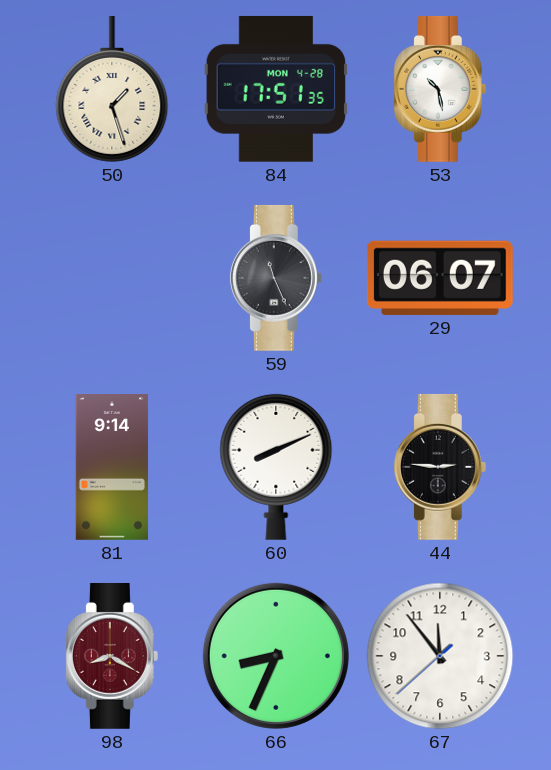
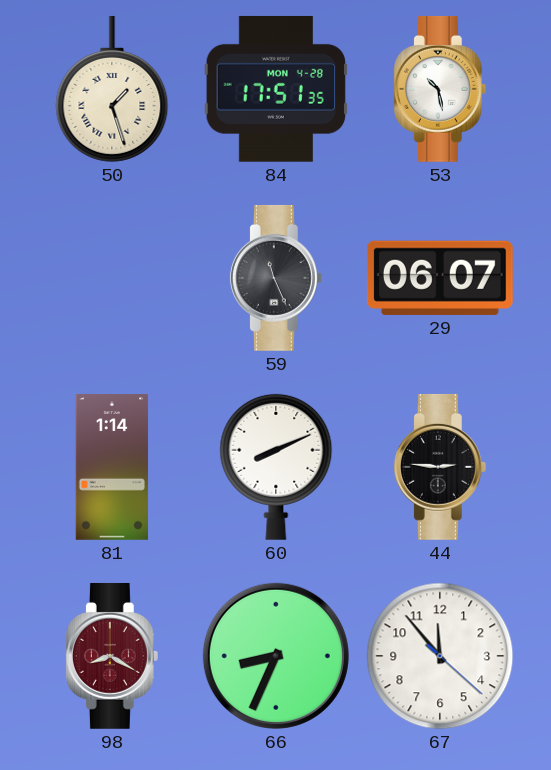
81: 9:14 -> 1:14
67: 11:53:38 -> 11:53:22
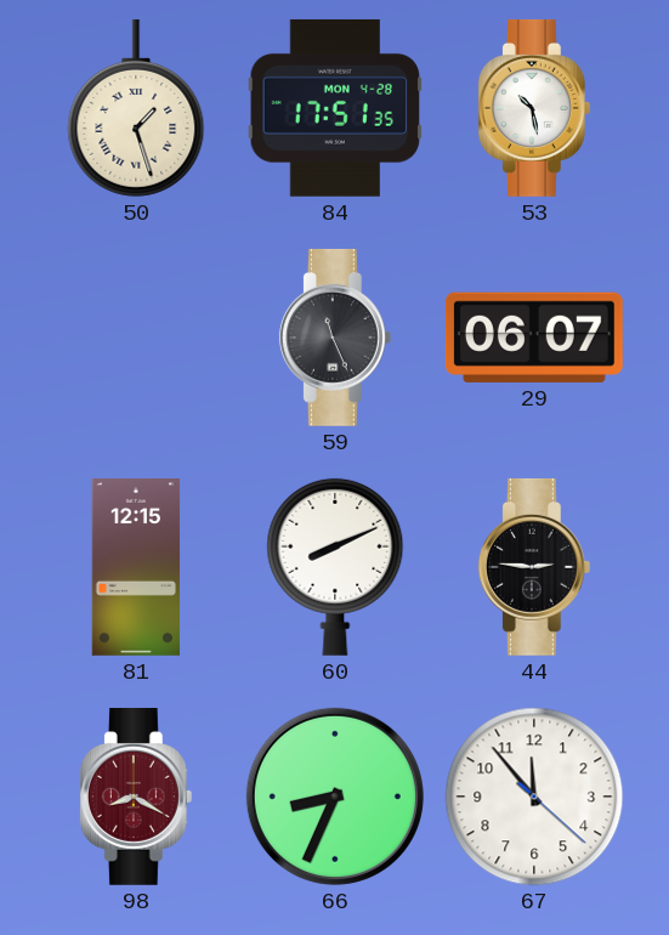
81: 1:14 -> 12:15
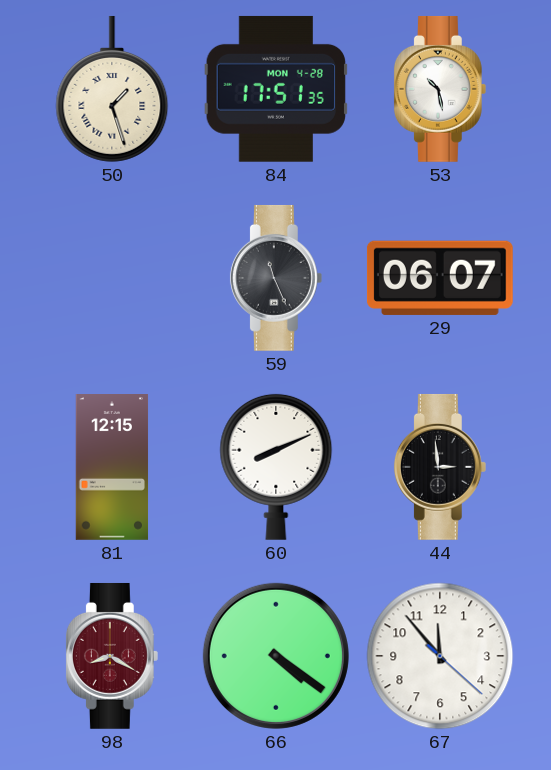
44: 2:46 -> 2:59
66: 8:34 -> 4:21
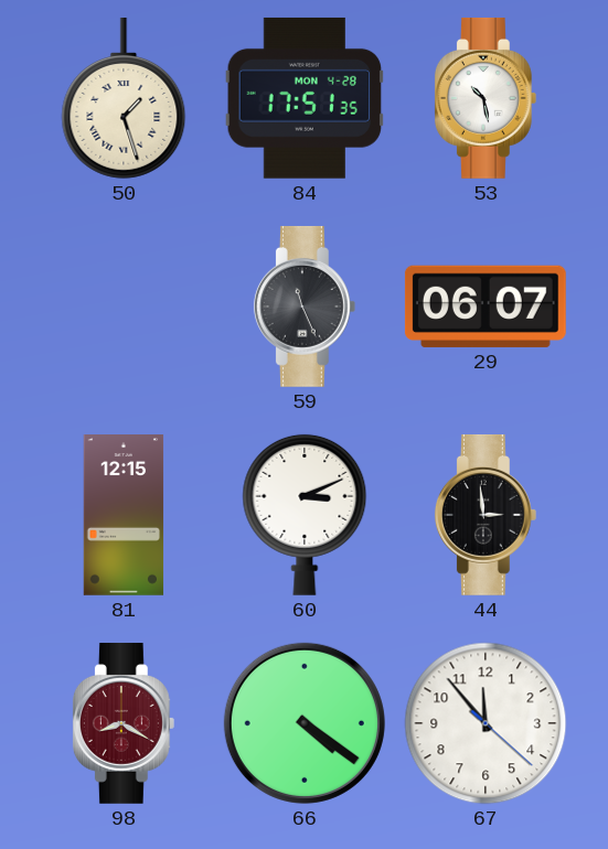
60: 8:11 -> 3:11
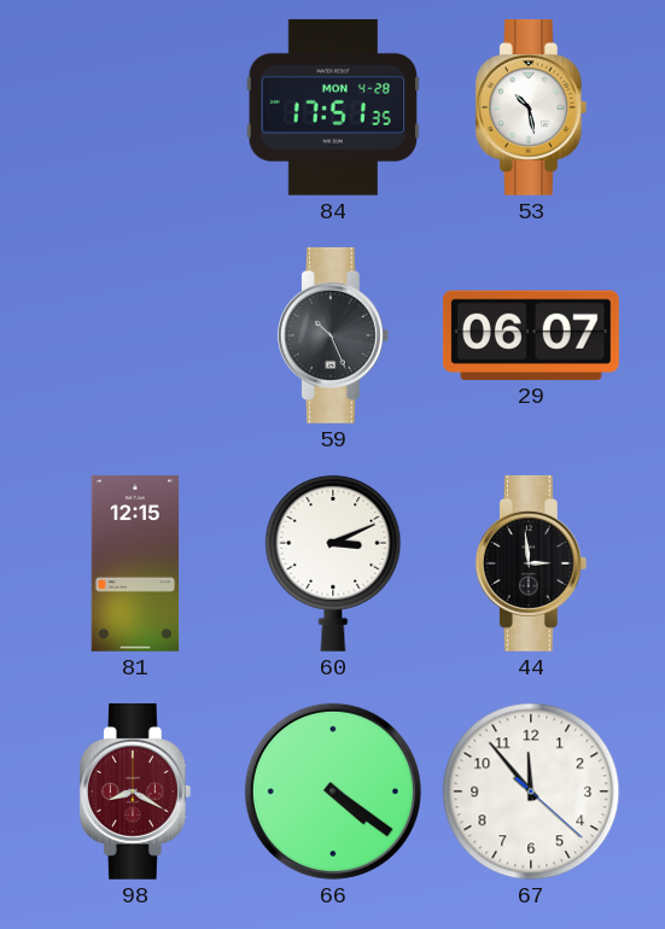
50: 1:27 -> none
59: 11:26 -> 10:26
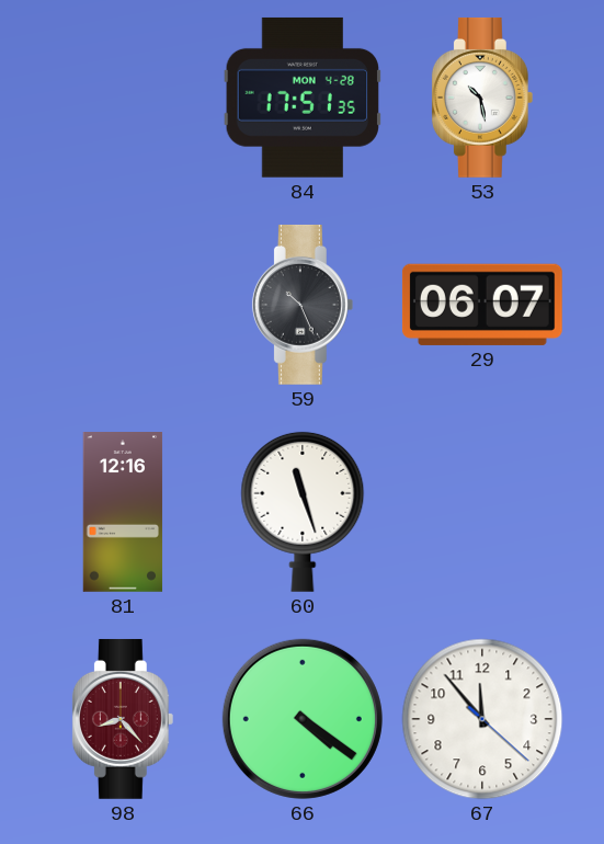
81: 12:15 -> 12:16
60: 3:11 -> 11:27
44: 2:59 -> none
98: 8:20 -> 8:23
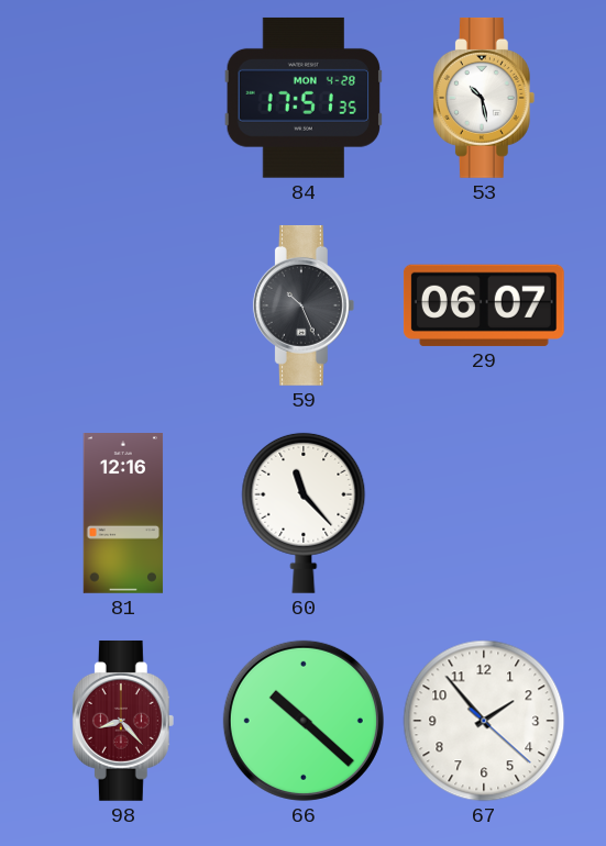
60: 11:27 -> 11:23
66: 4:21 -> 10:22
67: 11:53 -> 1:53
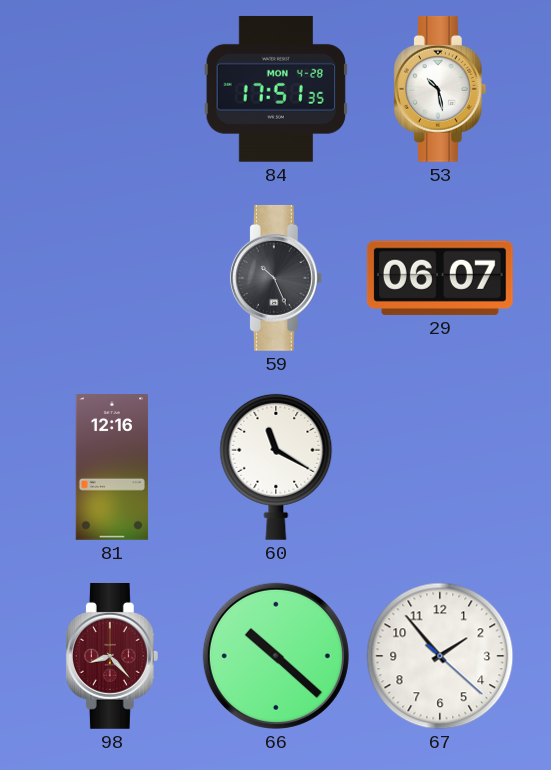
60: 11:23 -> 11:20
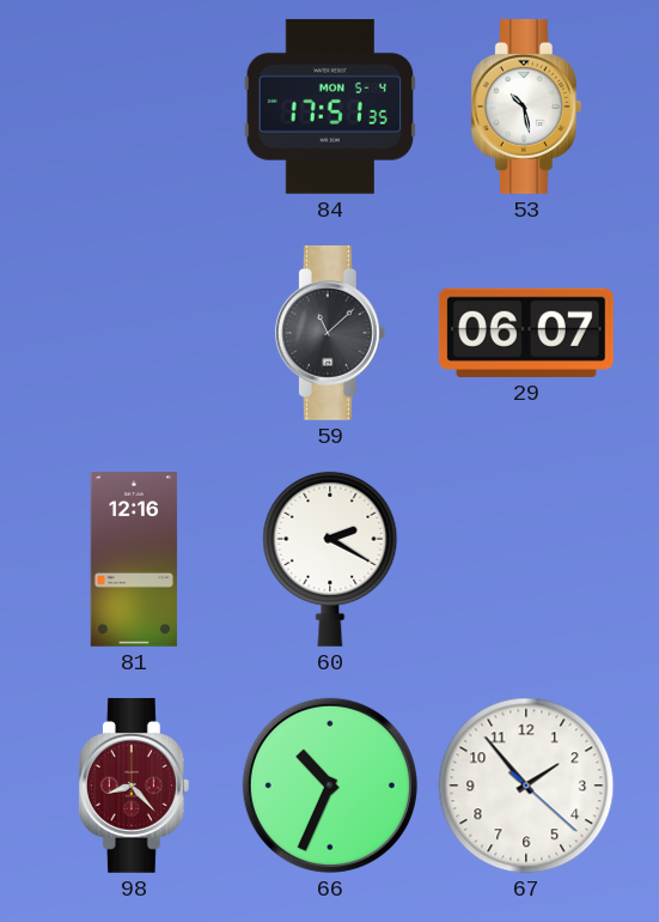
84 date: MON 4-28 -> MON 5-4
59: 10:26 -> 11:08
60: 11:20 -> 2:20
66: 10:22 -> 10:34
